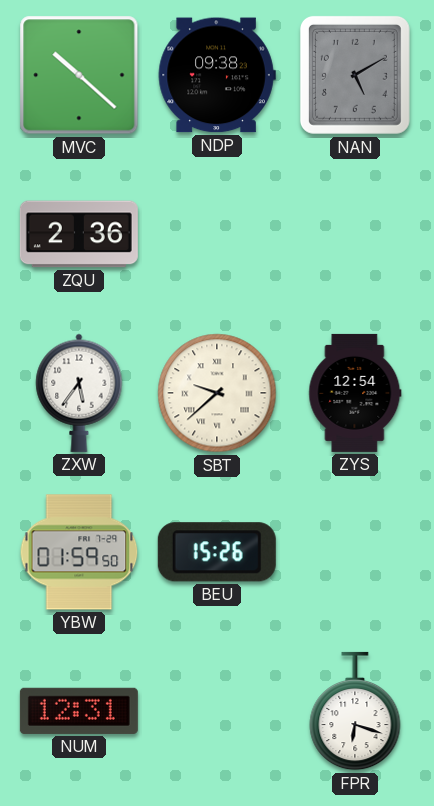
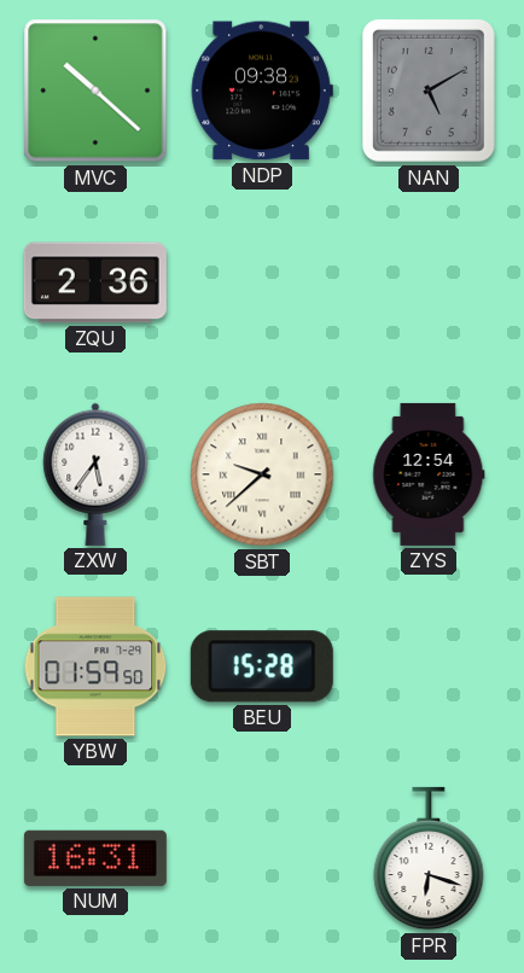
BEU: 15:26 -> 15:28
NUM: 12:31 -> 16:31
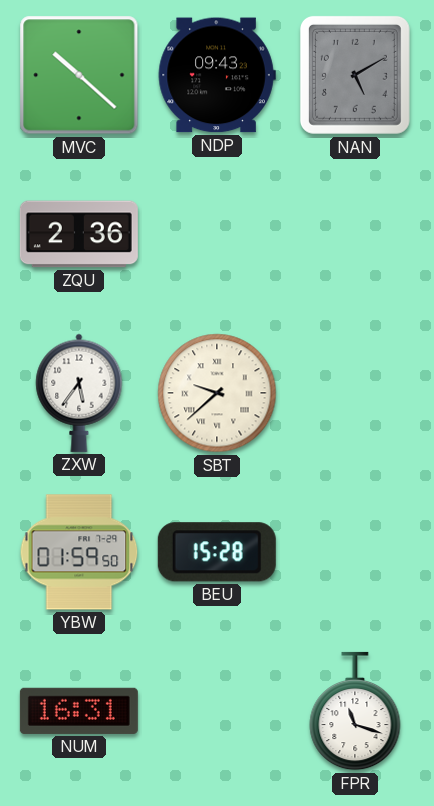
NDP: 09:38 -> 09:43
ZYS: 12:54 -> none
FPR: 6:18 -> 11:18
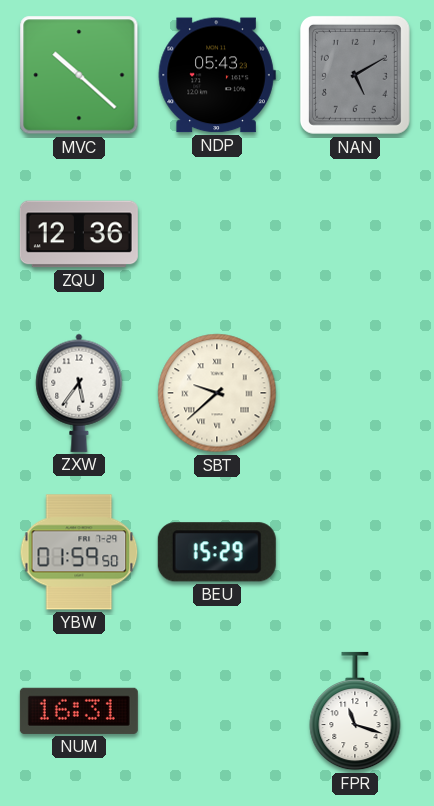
NDP: 09:43 -> 05:43
ZQU: 2:36 -> 12:36
BEU: 15:28 -> 15:29
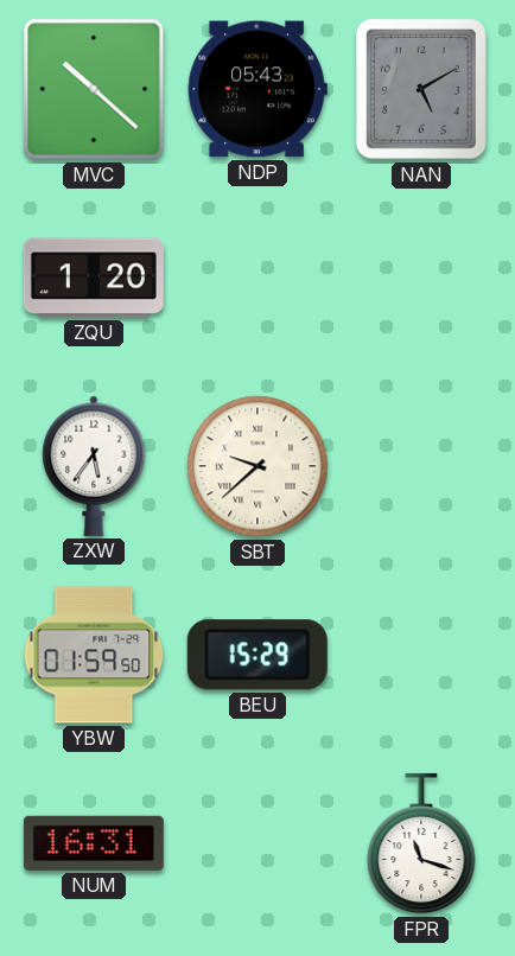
ZQU: 12:36 -> 1:20
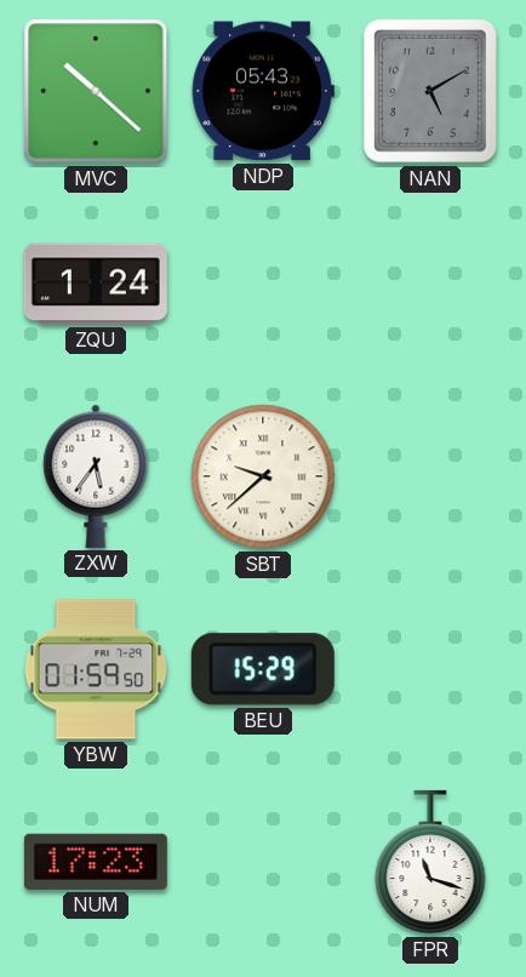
ZQU: 1:20 -> 1:24
NUM: 16:31 -> 17:23
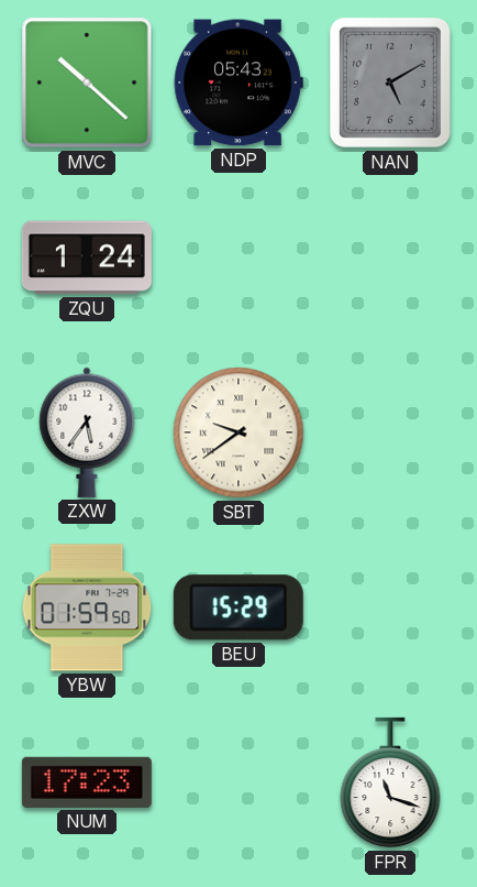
SBT: 9:38 -> 9:39
